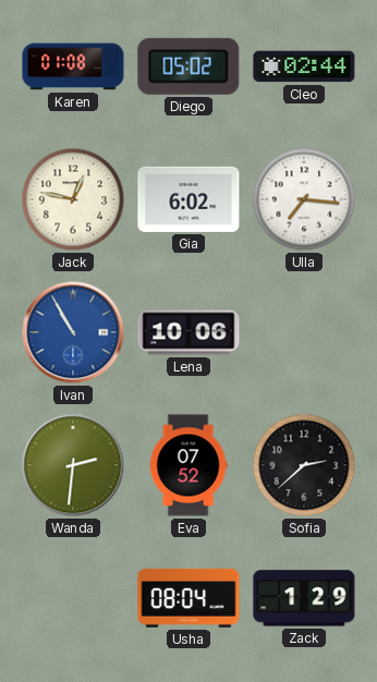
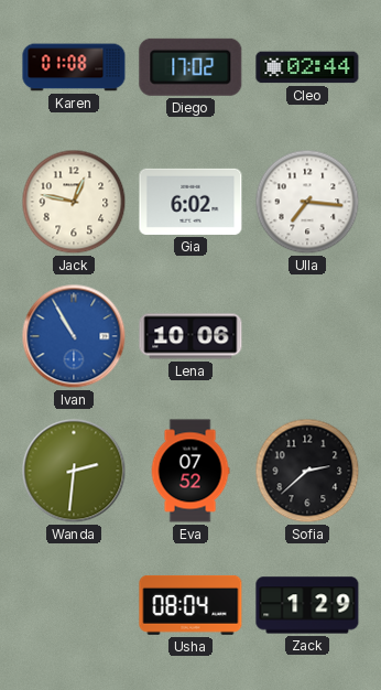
Diego: 05:02 -> 17:02
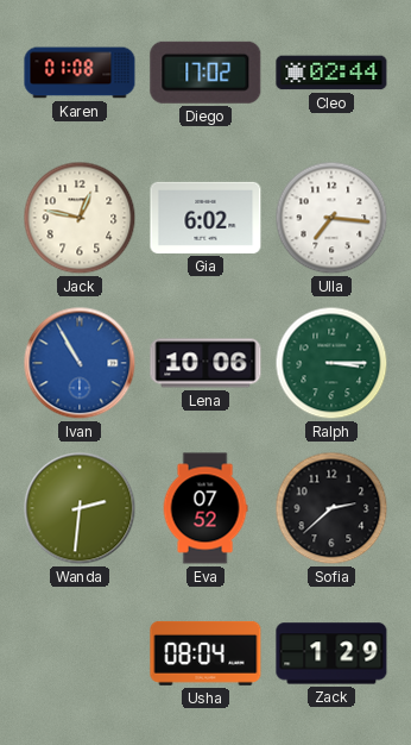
Ralph: none -> 3:15
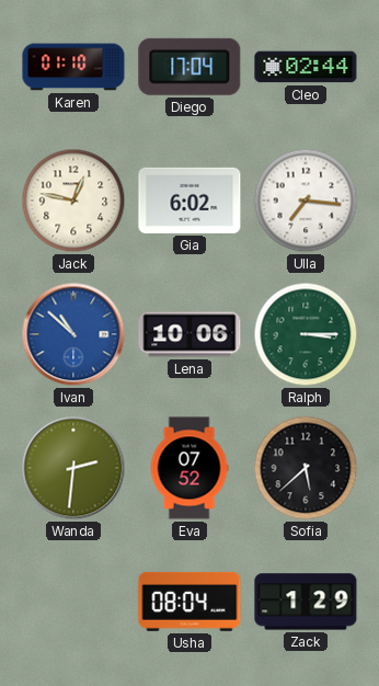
Karen: 01:08 -> 01:10
Diego: 17:02 -> 17:04
Ivan: 10:55 -> 10:52
Sofia: 2:38 -> 5:38
